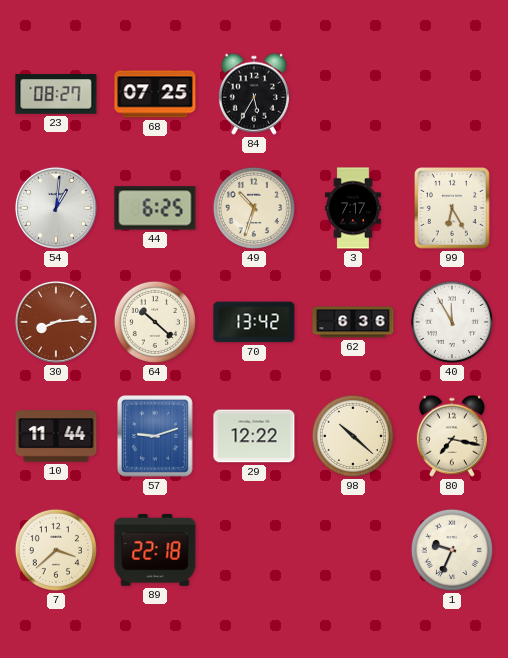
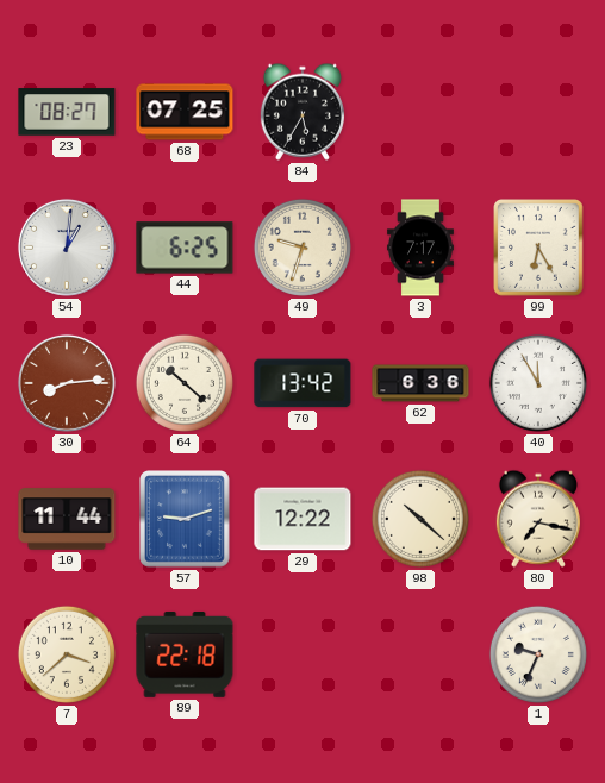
49: 10:33 -> 9:33
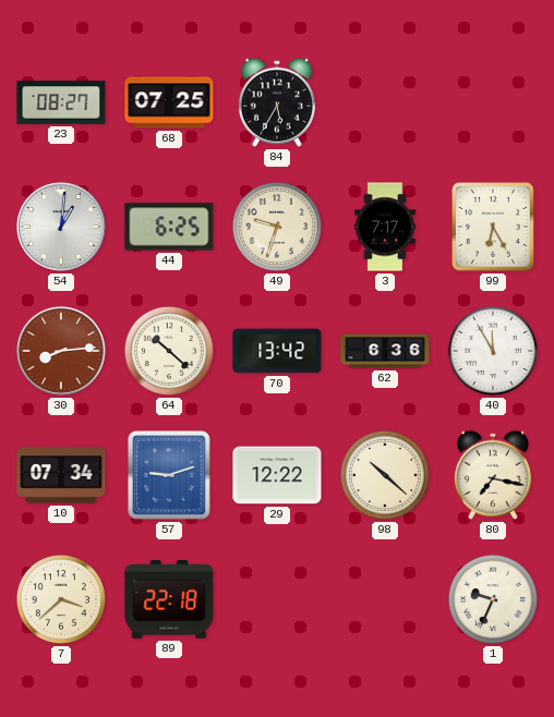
10: 11:44 -> 07:34
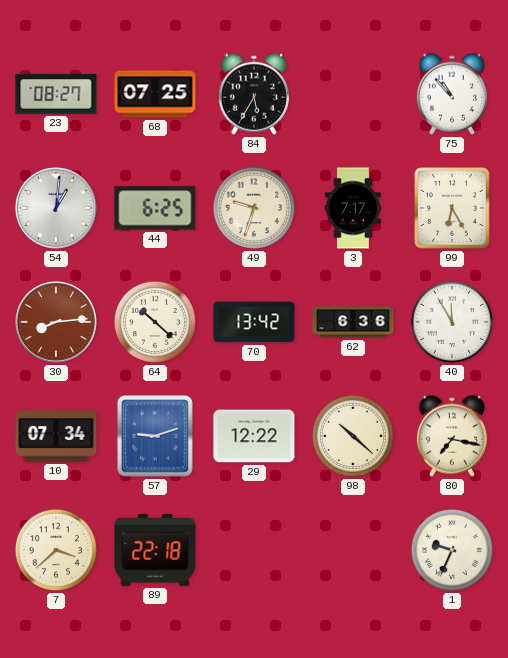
75: none -> 10:53
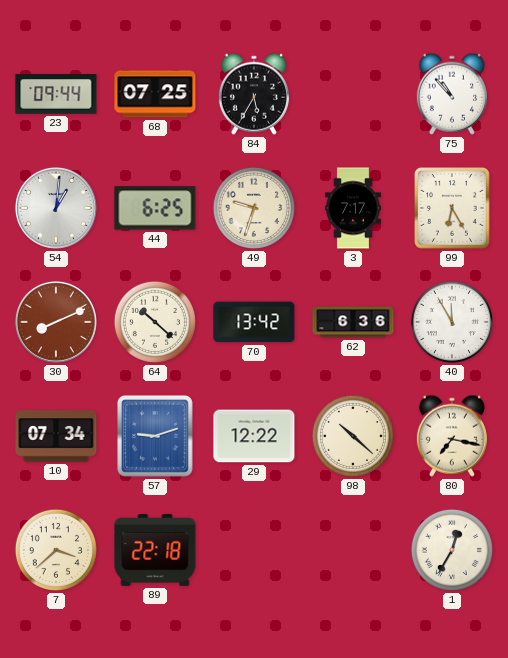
23: 08:27 -> 09:44
30: 8:14 -> 8:11
1: 9:34 -> 12:35
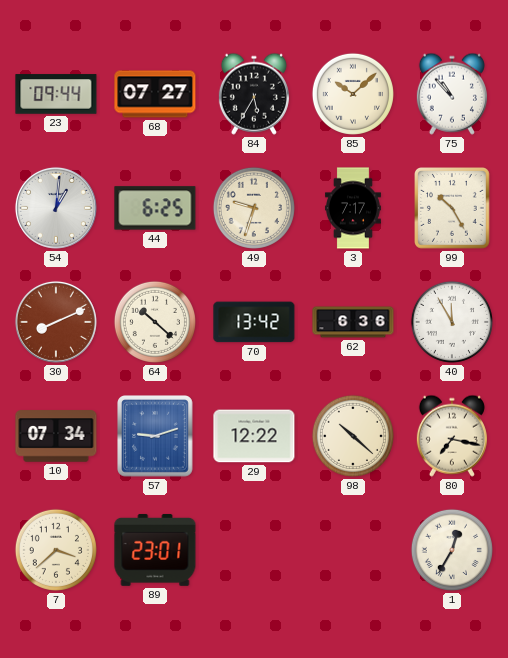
68: 07:25 -> 07:27
85: none -> 10:08
99: 6:25 -> 10:25
89: 22:18 -> 23:01
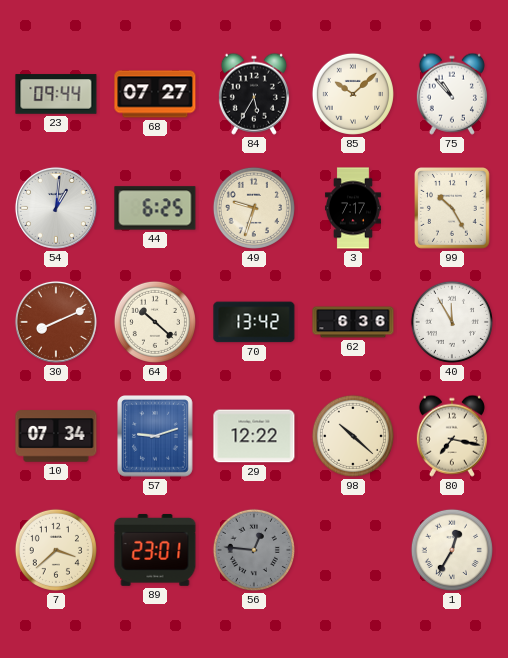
56: none -> 12:46
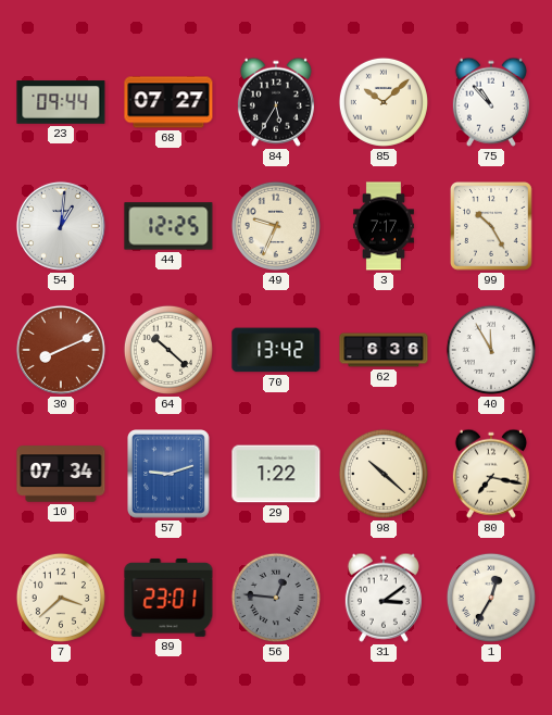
44: 6:25 -> 12:25
49: 9:33 -> 9:34
29: 12:22 -> 1:22
31: none -> 3:09
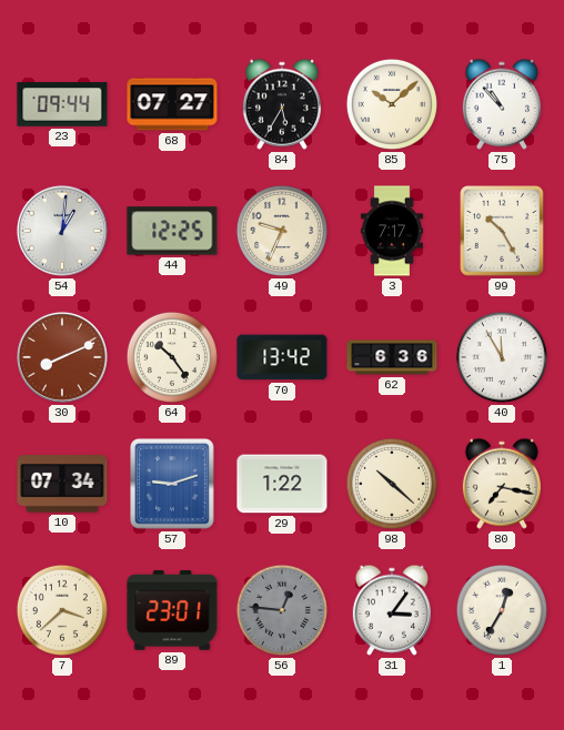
64: 10:22 -> 10:24
31: 3:09 -> 3:06
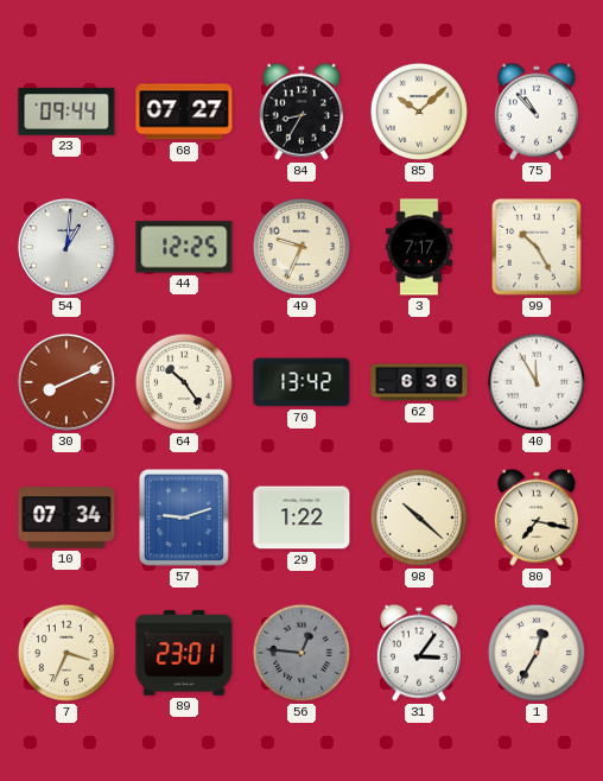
84: 5:35 -> 8:35
7: 3:38 -> 3:34
